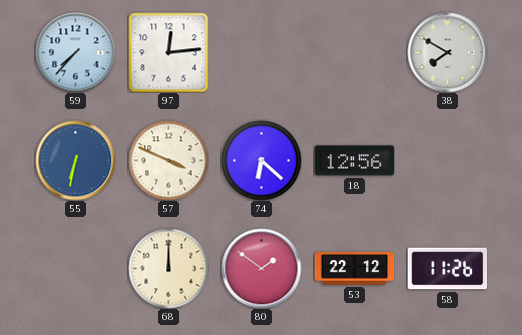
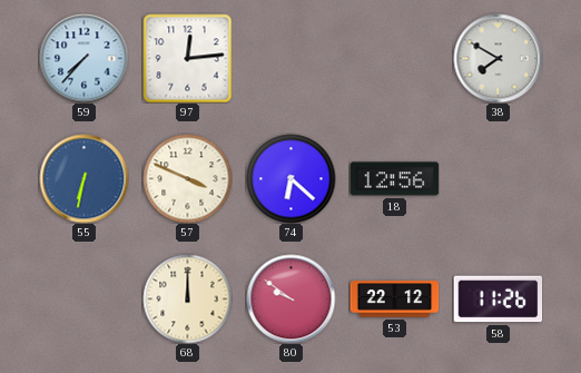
80: 1:51 -> 9:51
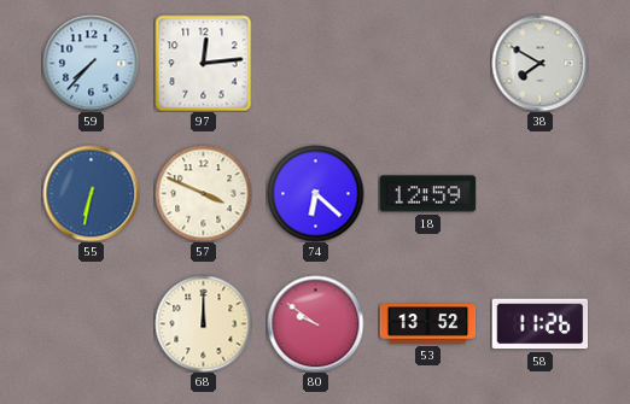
18: 12:56 -> 12:59
53: 22:12 -> 13:52
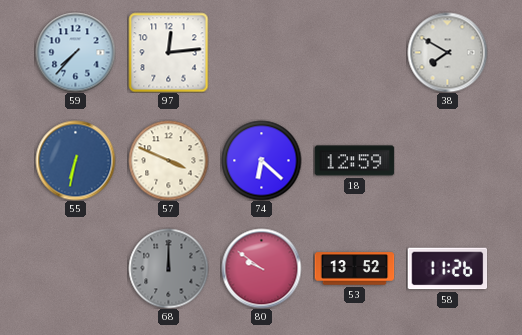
68 dial: cream -> grey
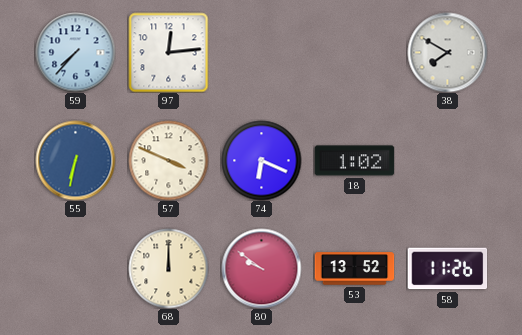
74: 6:22 -> 6:19
18: 12:59 -> 1:02
68 dial: grey -> cream
